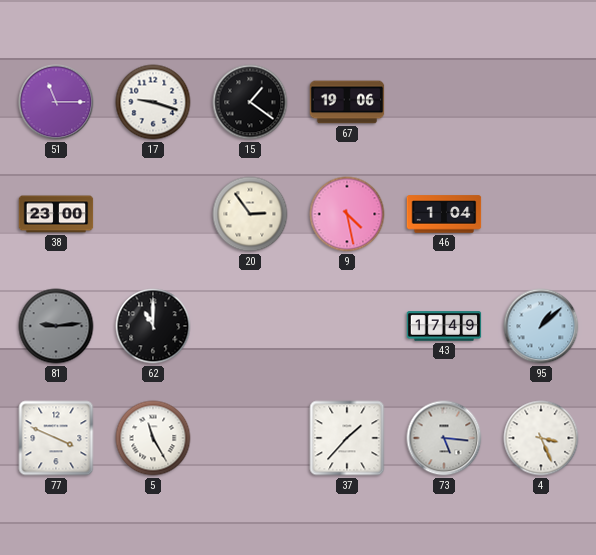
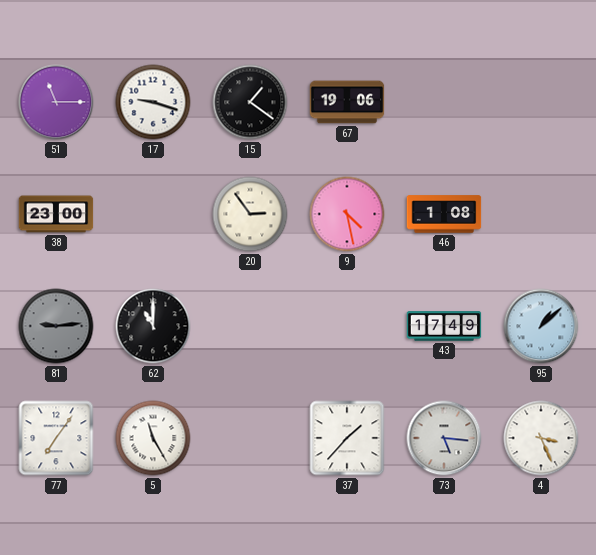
46: 1:04 -> 1:08
77: 3:49 -> 7:06
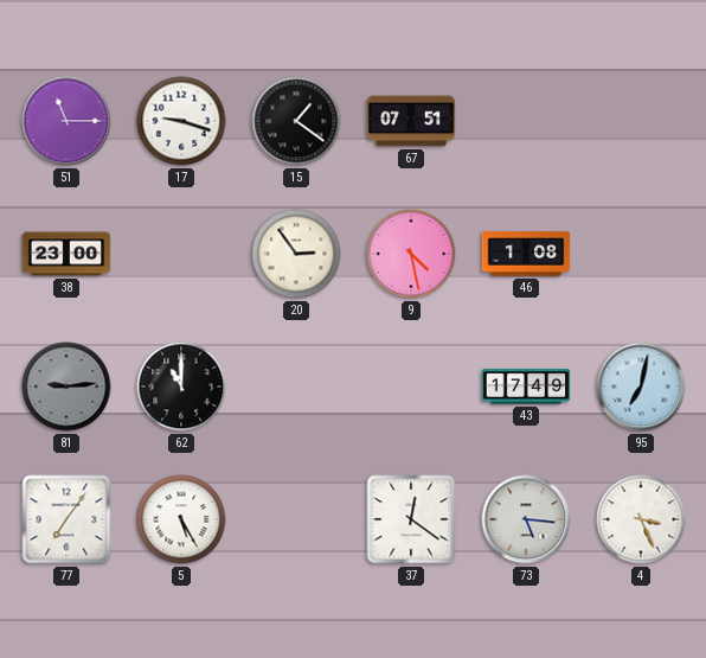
67: 19:06 -> 07:51
95: 1:08 -> 7:02
5: 11:25 -> 5:25
37: 1:37 -> 12:21
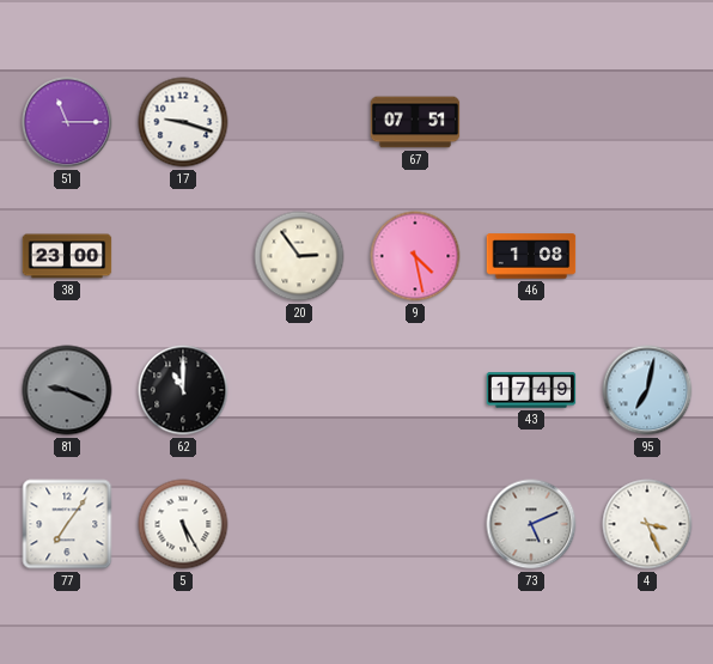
15: 1:21 -> none
81: 9:14 -> 9:19
37: 12:21 -> none
73: 5:16 -> 5:11
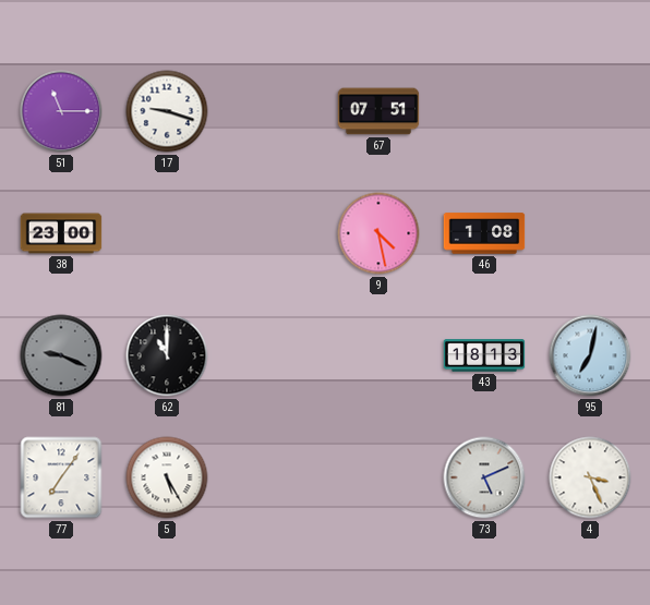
20: 2:54 -> none
43: 17:49 -> 18:13
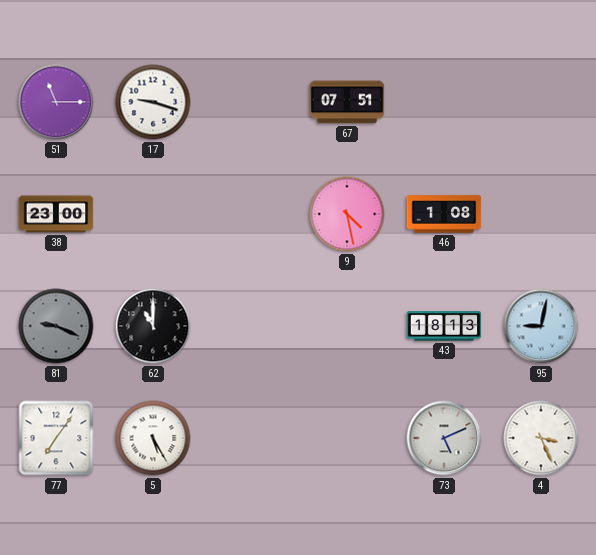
95: 7:02 -> 9:02
